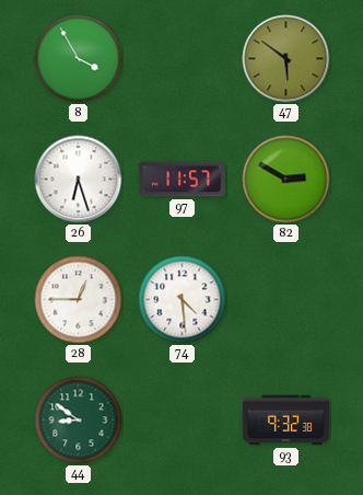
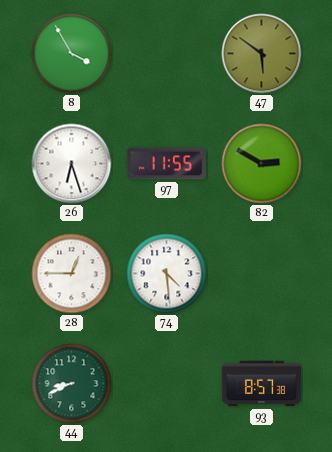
97: 11:57 -> 11:55
44: 8:51 -> 8:41
93: 9:32 -> 8:57
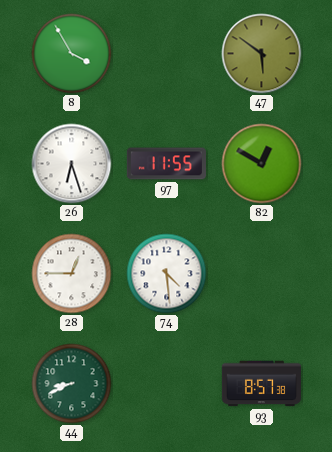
82: 2:50 -> 12:50
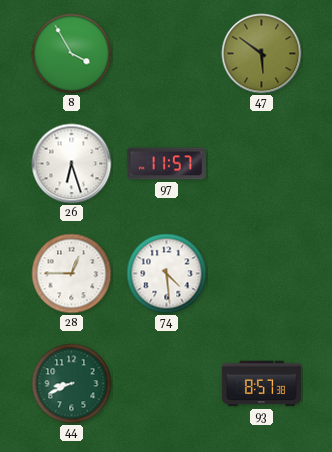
97: 11:55 -> 11:57
82: 12:50 -> none
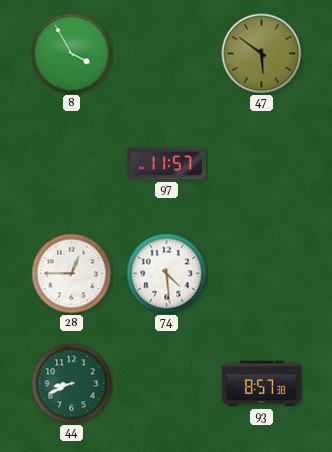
26: 6:27 -> none
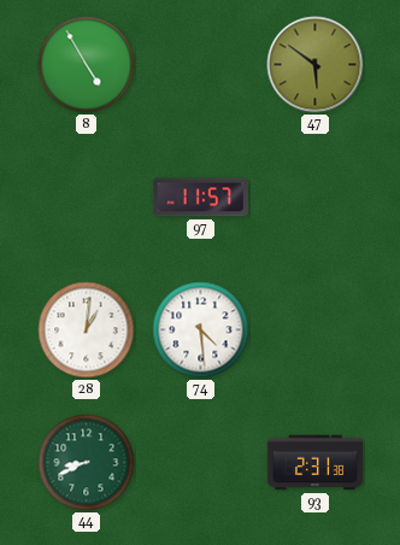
8: 3:55 -> 4:55
28: 12:45 -> 1:01
93: 8:57 -> 2:31
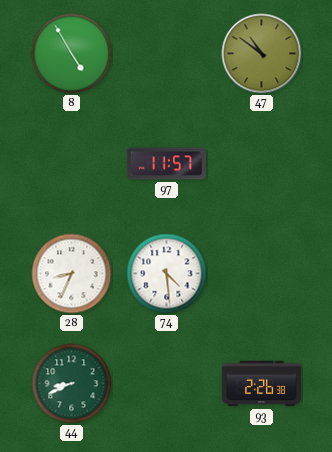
47: 5:51 -> 10:51
28: 1:01 -> 8:34
93: 2:31 -> 2:26
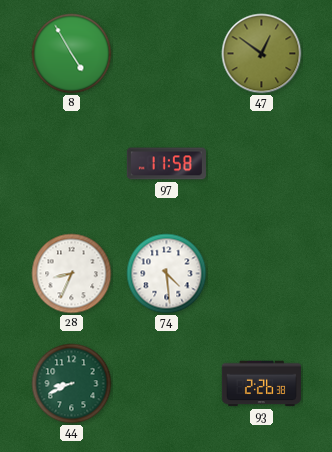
47: 10:51 -> 12:51
97: 11:57 -> 11:58
